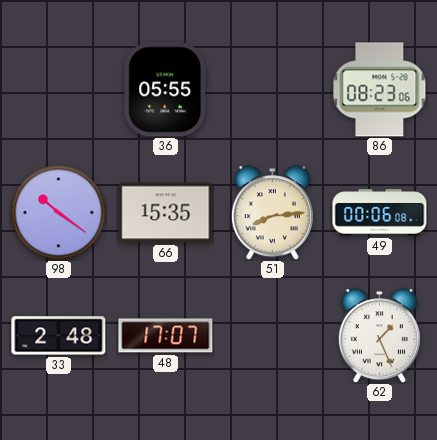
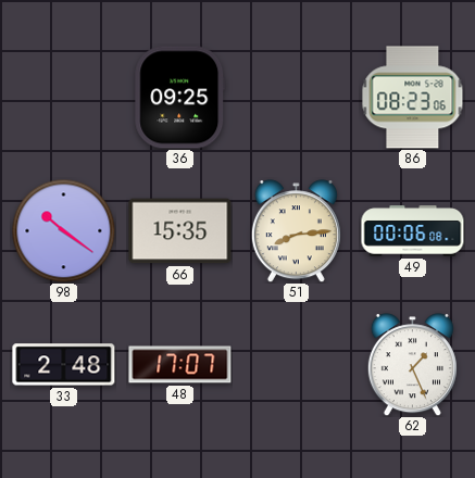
36: 05:55 -> 09:25
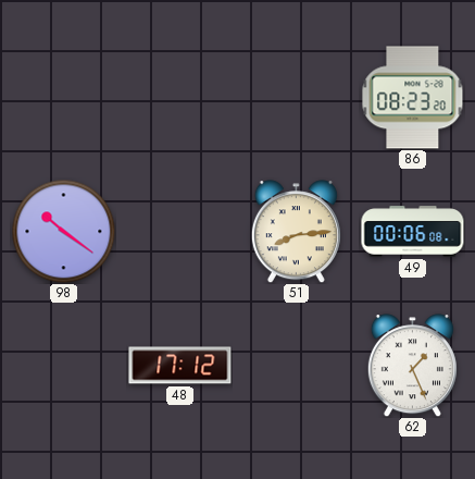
36: 09:25 -> none
86: 08:23:06 -> 08:23:20
66: 15:35 -> none
33: 2:48 -> none
48: 17:07 -> 17:12
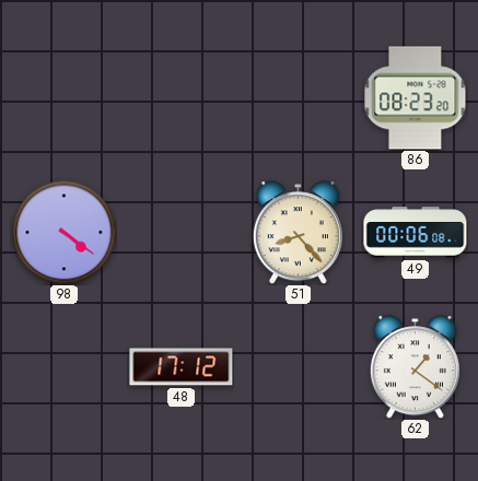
98: 10:21 -> 4:21
51: 8:14 -> 8:23
62: 1:26 -> 1:21
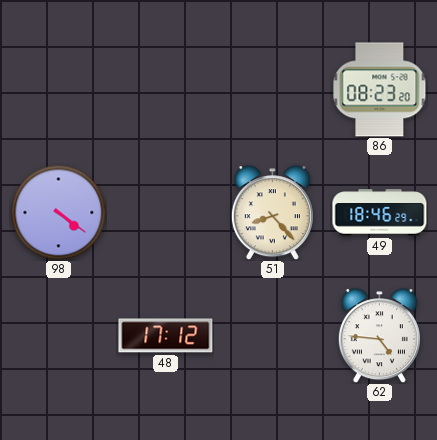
49: 00:06 -> 18:46
62: 1:21 -> 4:46
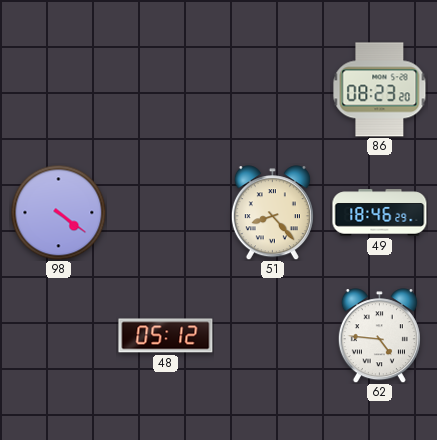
48: 17:12 -> 05:12
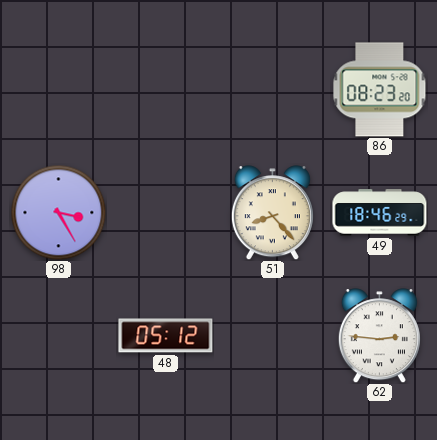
98: 4:21 -> 3:25
62: 4:46 -> 2:46
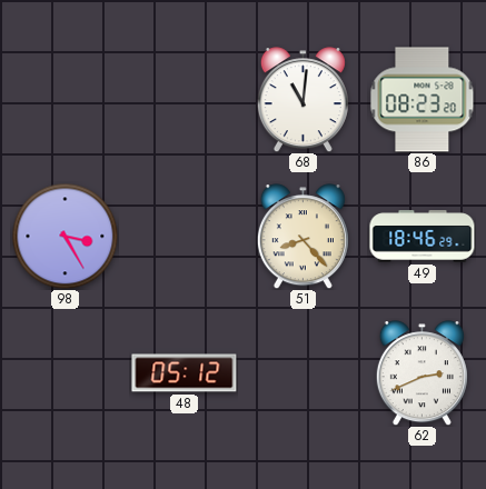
68: none -> 11:01
62: 2:46 -> 2:41
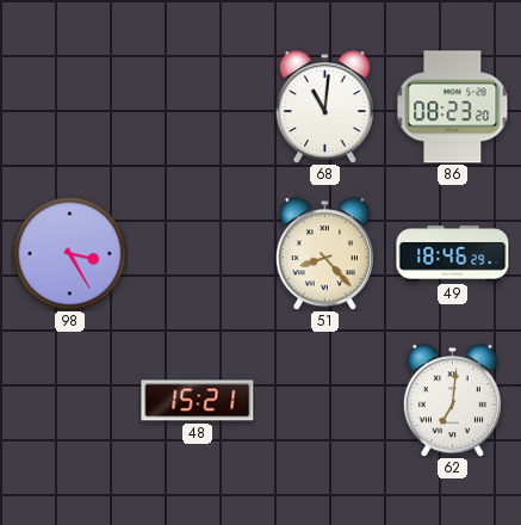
48: 05:12 -> 15:21
62: 2:41 -> 7:01
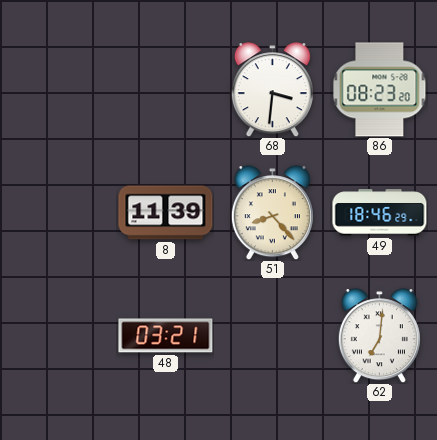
68: 11:01 -> 3:31
98: 3:25 -> none
8: none -> 11:39
48: 15:21 -> 03:21
